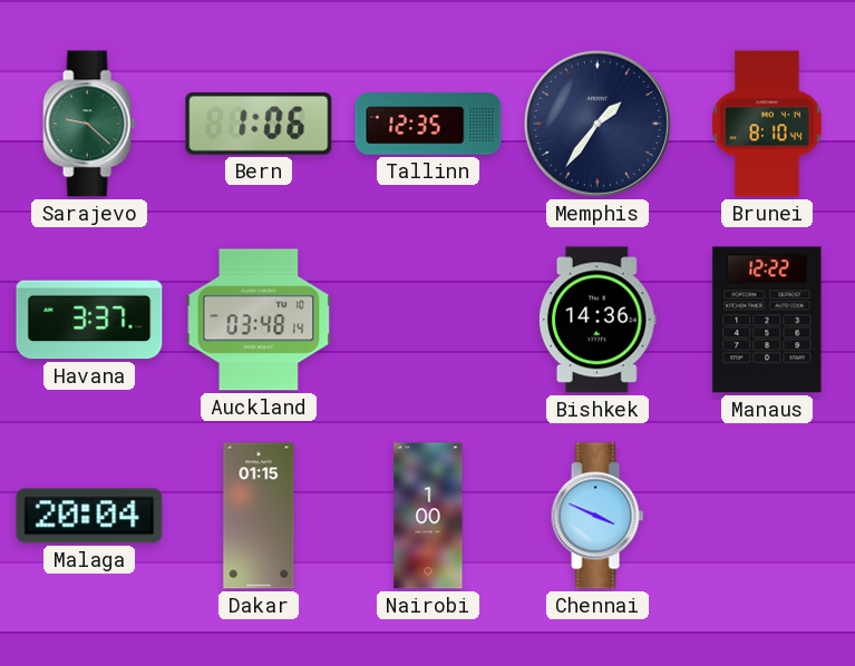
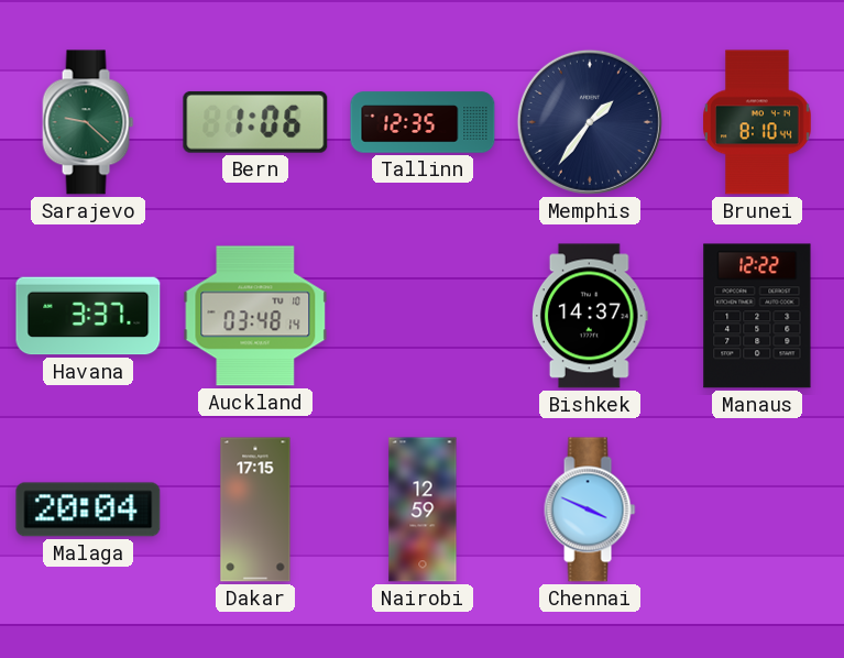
Bishkek: 14:36 -> 14:37
Dakar: 01:15 -> 17:15
Nairobi: 1:00 -> 12:59
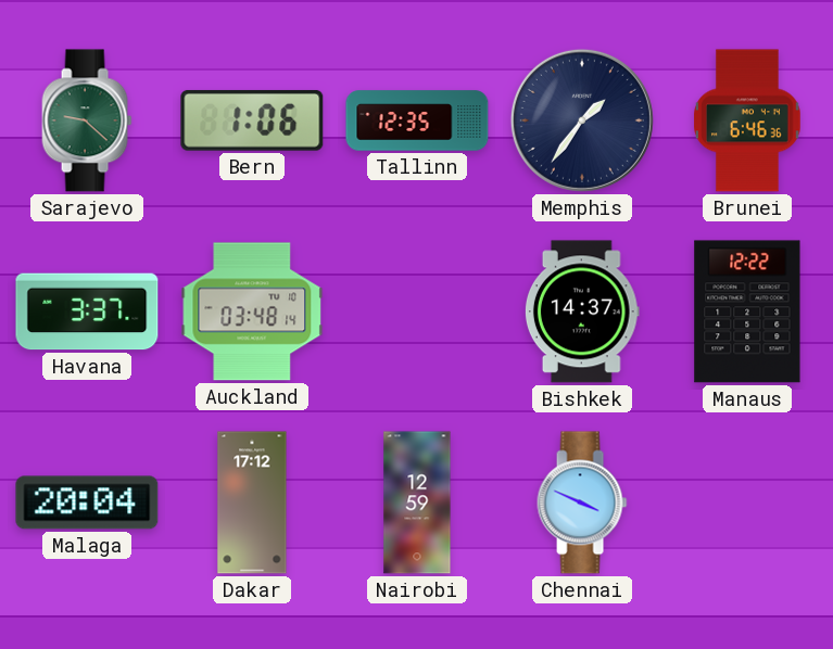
Brunei: 8:10 -> 6:46
Dakar: 17:15 -> 17:12
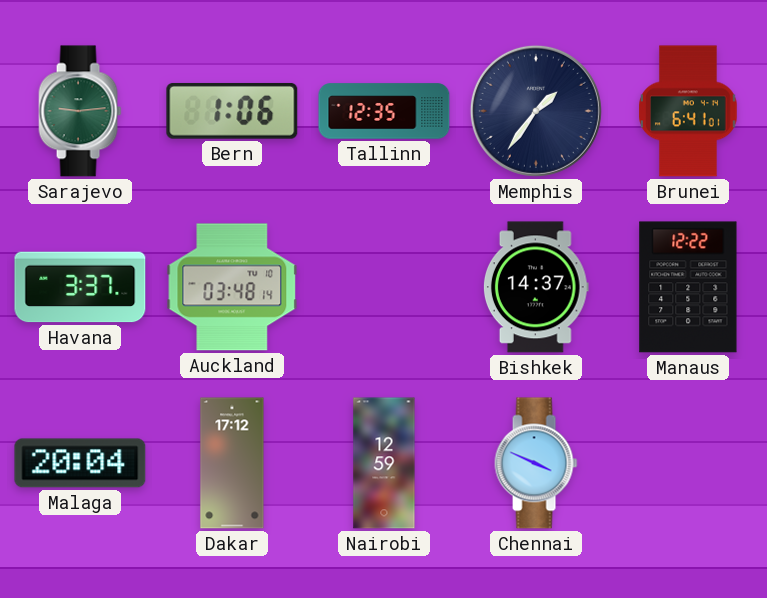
Sarajevo: 9:22 -> 9:14
Brunei: 6:46 -> 6:41
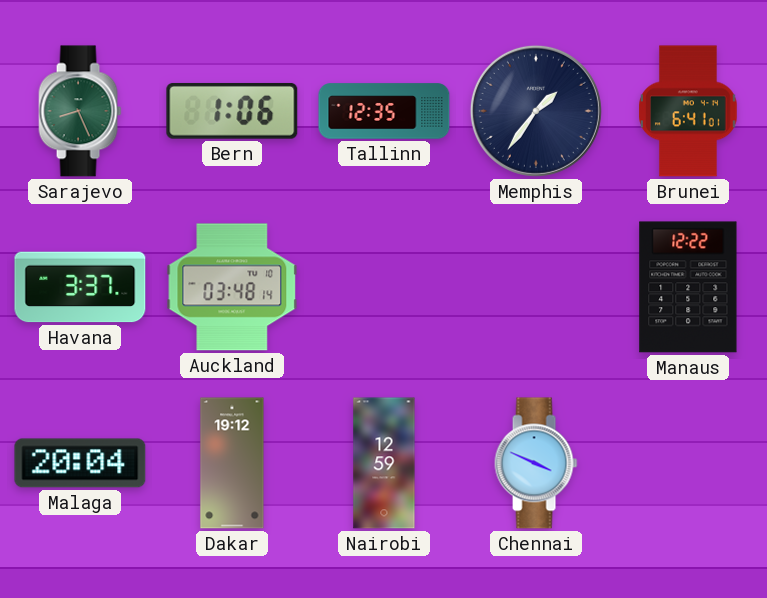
Sarajevo: 9:14 -> 8:26
Bishkek: 14:37 -> none
Dakar: 17:12 -> 19:12
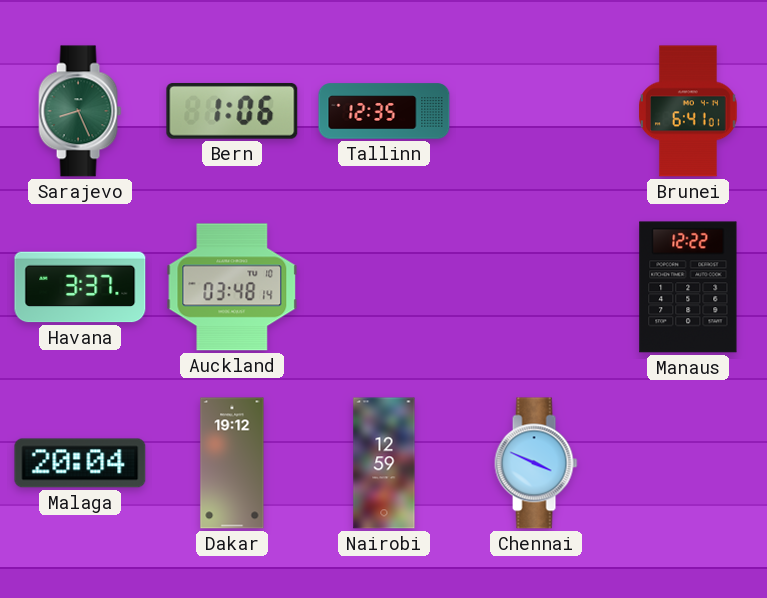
Memphis: 1:36 -> none
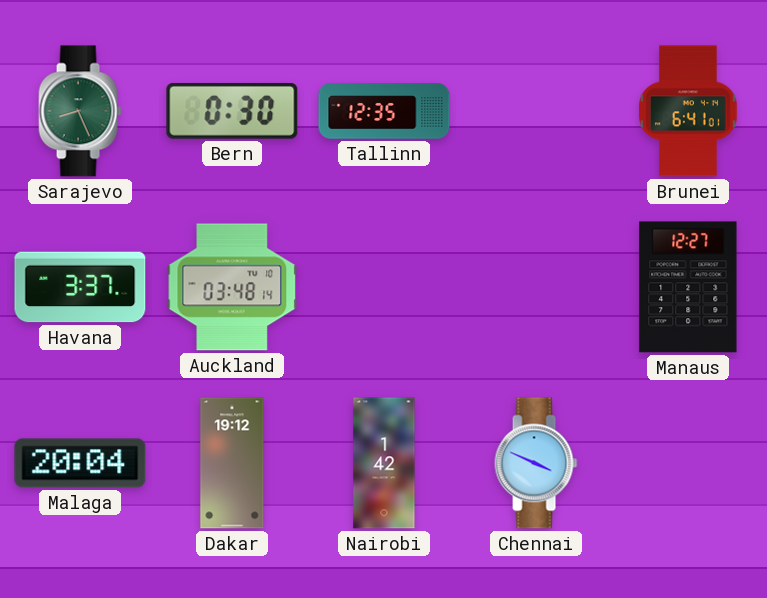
Bern: 1:06 -> 0:30
Manaus: 12:22 -> 12:27
Nairobi: 12:59 -> 1:42
